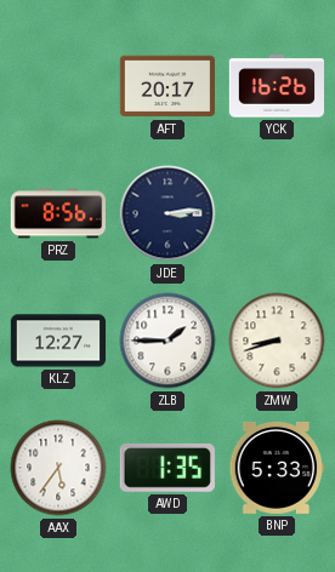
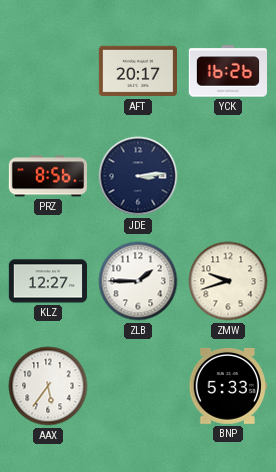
ZMW: 8:42 -> 9:42
AWD: 1:35 -> none
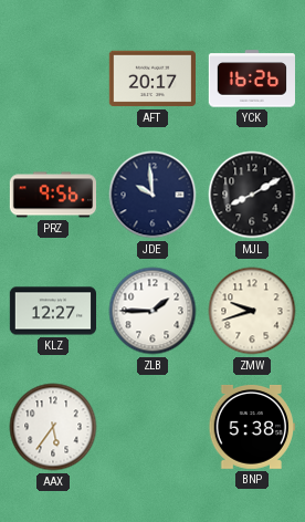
PRZ: 8:56 -> 9:56
JDE: 3:14 -> 9:59
MJL: none -> 8:10
BNP: 5:33 -> 5:38
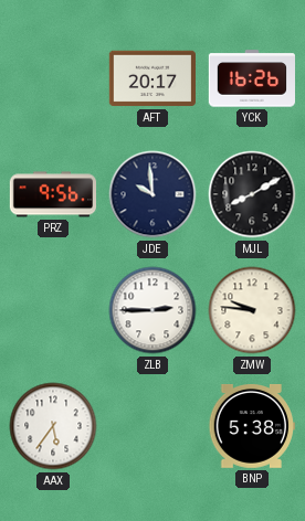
KLZ: 12:27 -> none
ZLB: 1:45 -> 2:45
ZMW: 9:42 -> 9:46
